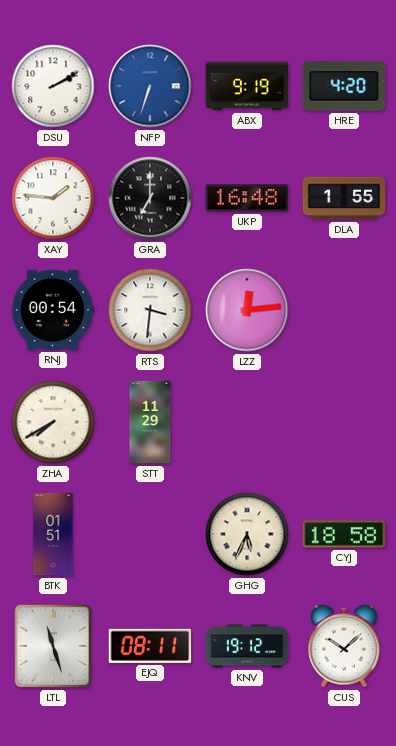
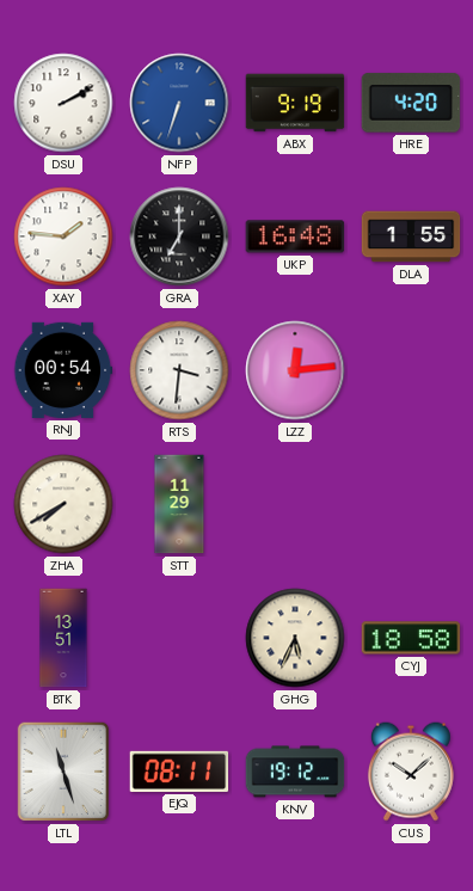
BTK: 01:51 -> 13:51
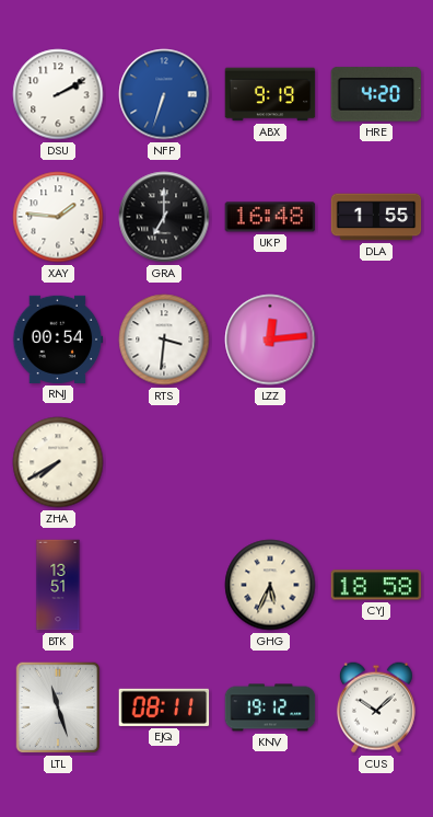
STT: 11:29 -> none
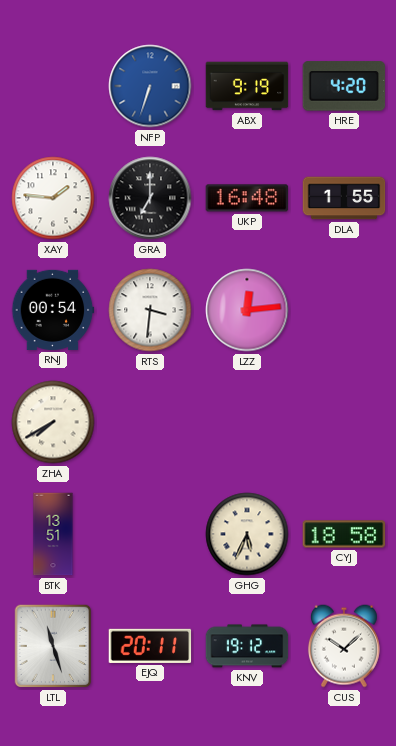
DSU: 2:10 -> none
EJQ: 08:11 -> 20:11
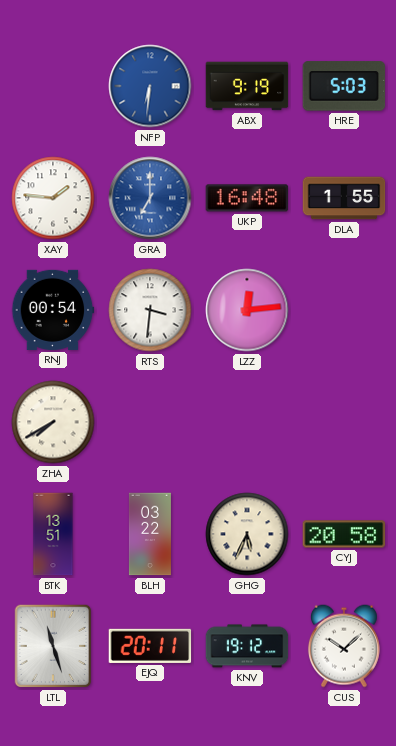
NFP: 6:33 -> 6:31
HRE: 4:20 -> 5:03
GRA dial: black -> blue
BLH: none -> 03:22
CYJ: 18:58 -> 20:58
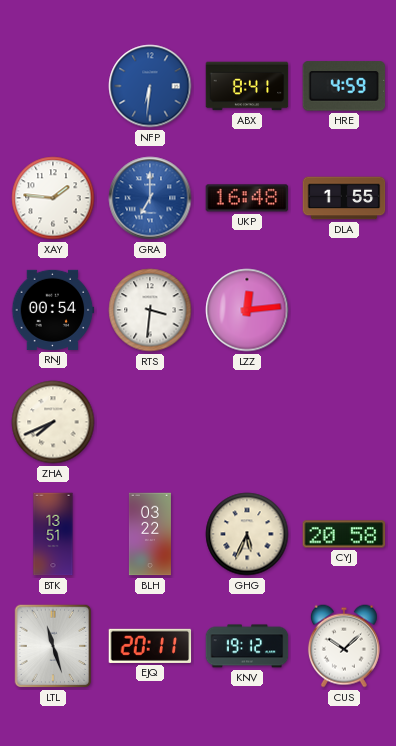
ABX: 9:19 -> 8:41
HRE: 5:03 -> 4:59
ZHA: 7:40 -> 7:41
